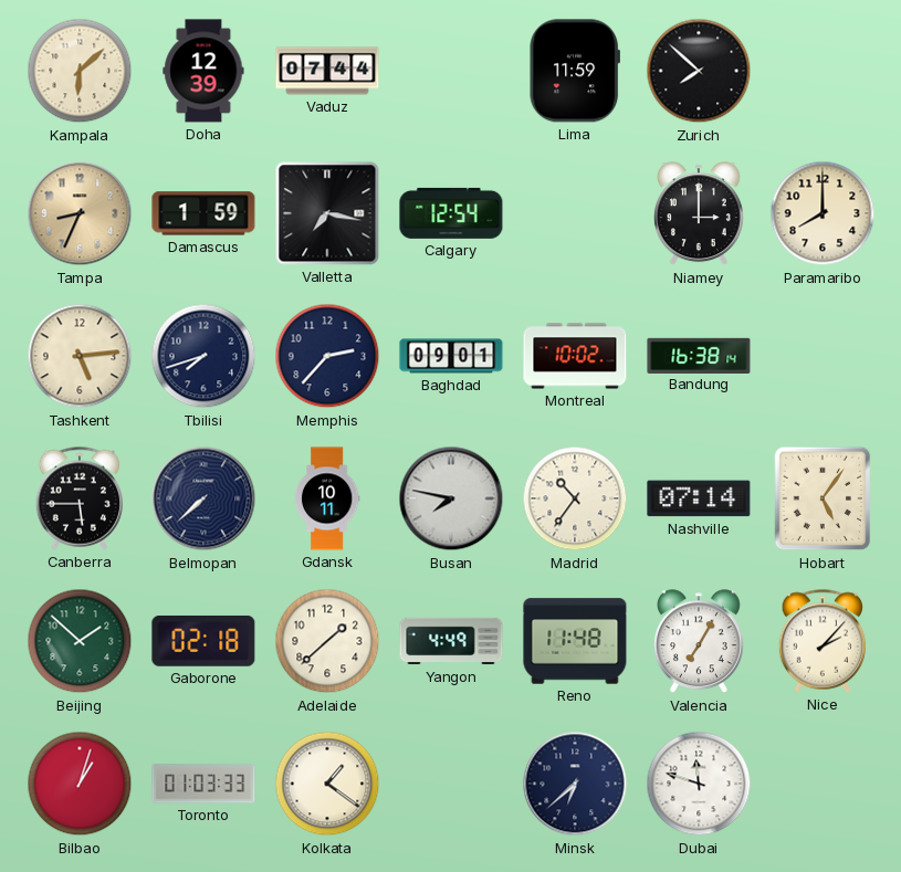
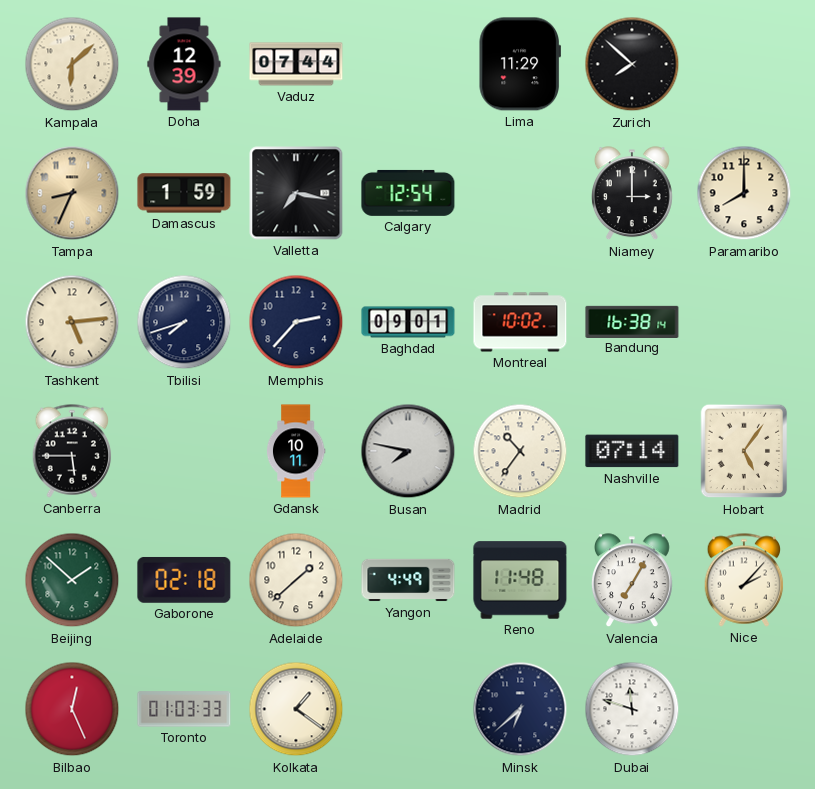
Lima: 11:59 -> 11:29
Belmopan: 7:38 -> none
Bilbao: 1:03 -> 12:26
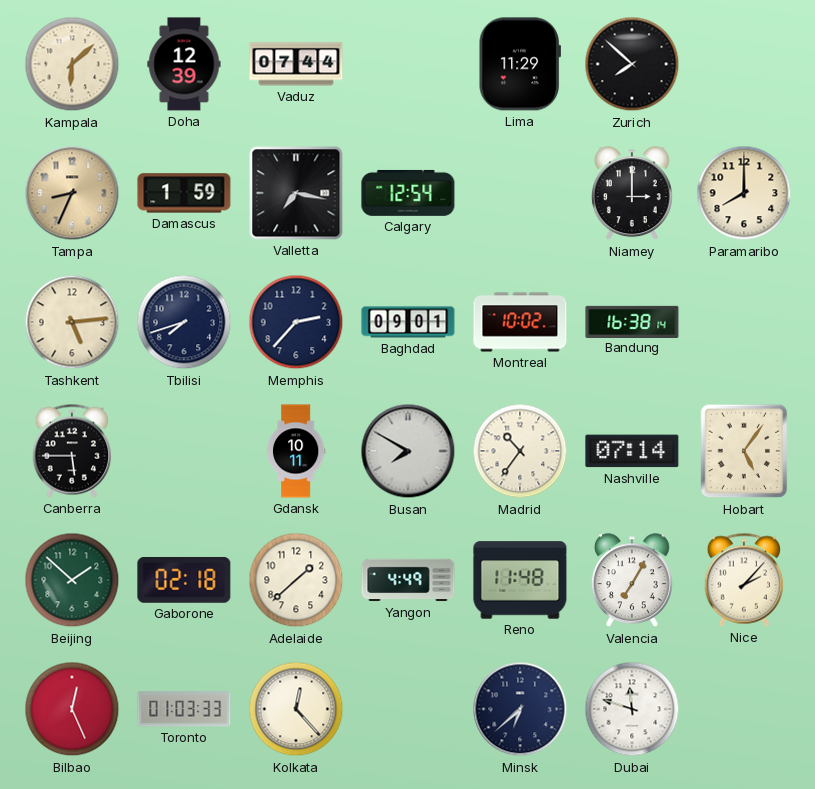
Busan: 7:47 -> 7:50
Kolkata: 1:21 -> 12:23
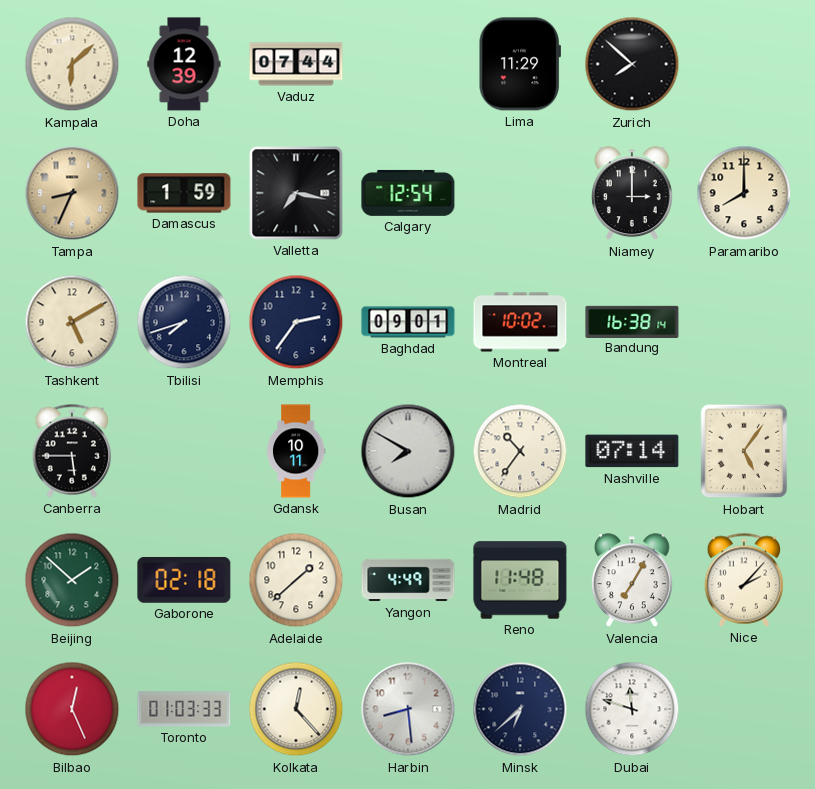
Tashkent: 5:14 -> 5:10
Memphis: 2:37 -> 2:36
Harbin: none -> 8:29
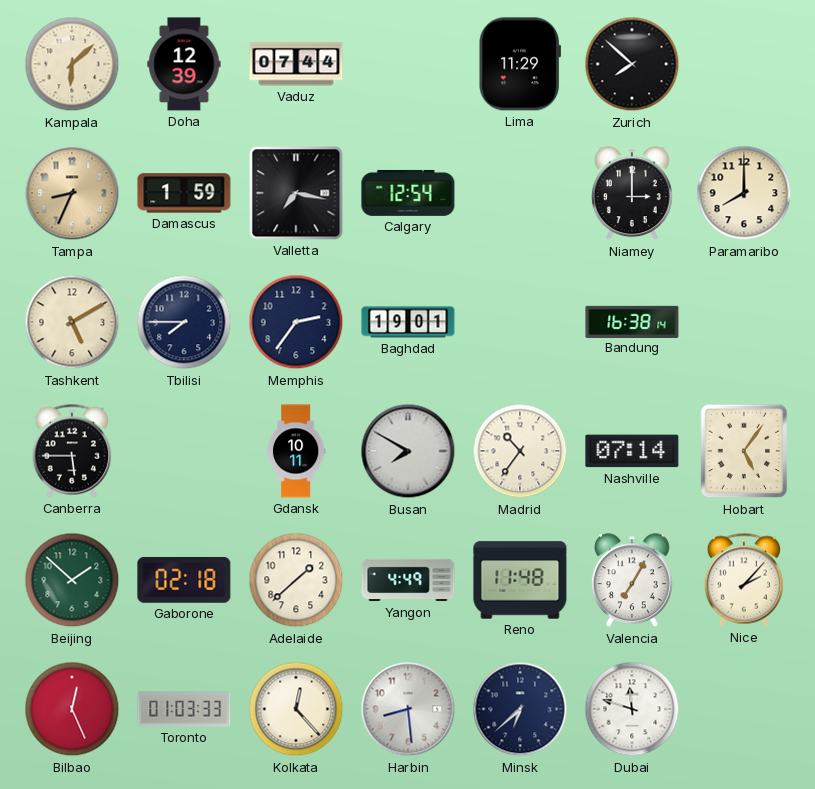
Tbilisi: 7:42 -> 7:45
Baghdad: 09:01 -> 19:01
Montreal: 10:02 -> none
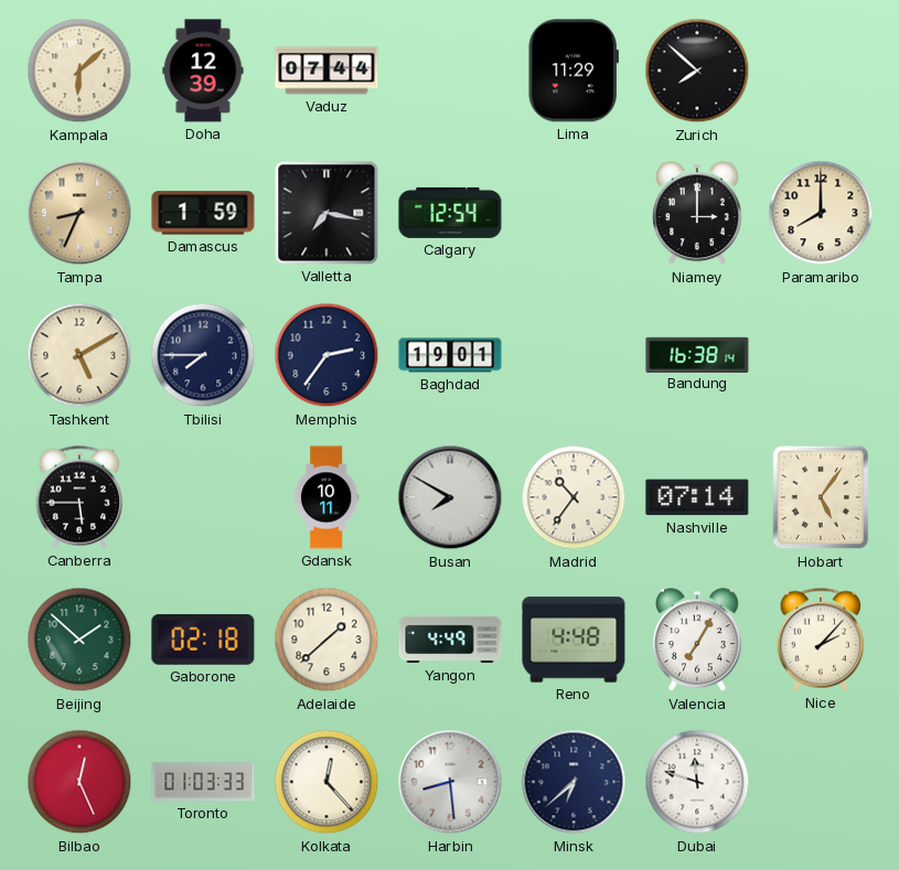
Reno: 11:48 -> 4:48
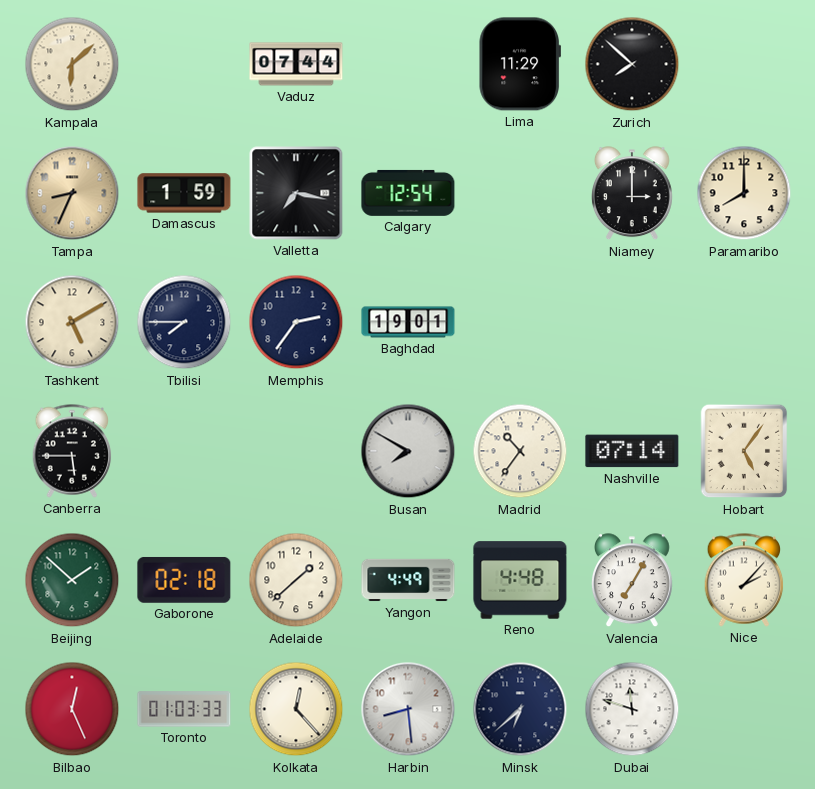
Doha: 12:39 -> none
Bandung: 16:38 -> none
Gdansk: 10:11 -> none
